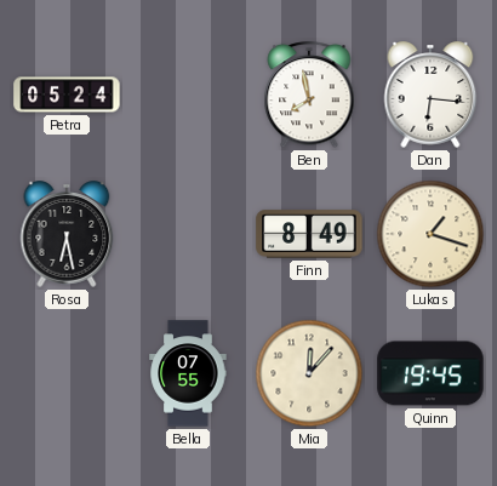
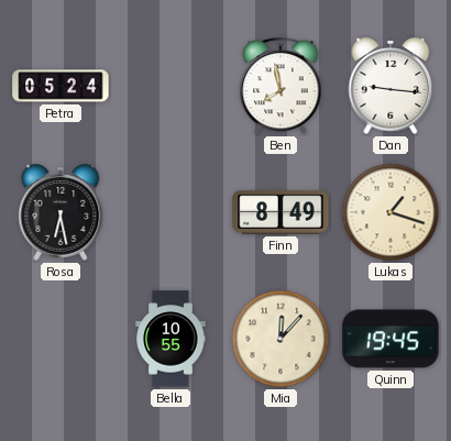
Dan: 6:16 -> 9:16
Bella: 07:55 -> 10:55
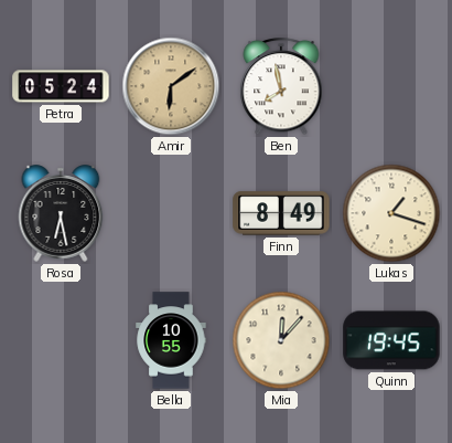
Amir: none -> 6:09
Dan: 9:16 -> none
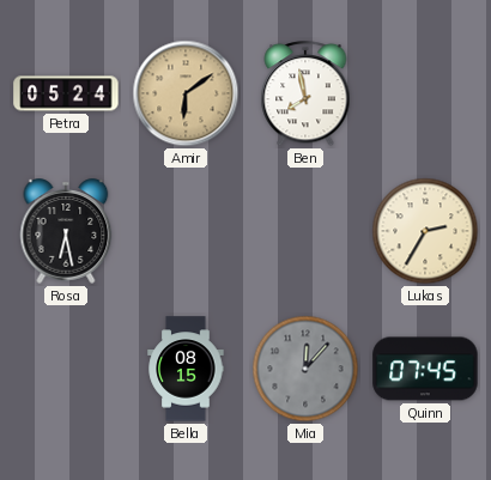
Finn: 8:49 -> none
Lukas: 1:18 -> 2:35
Bella: 10:55 -> 08:15
Mia dial: cream -> grey
Quinn: 19:45 -> 07:45
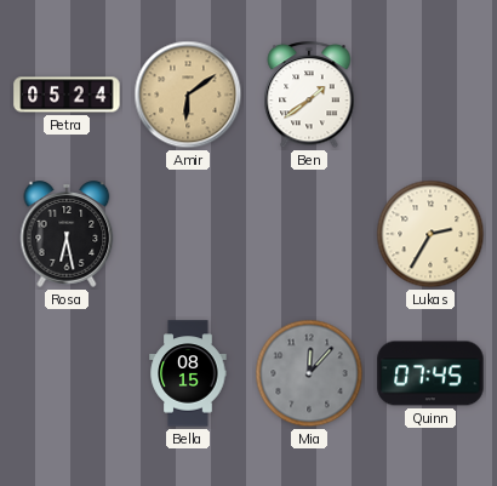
Ben: 7:58 -> 1:39
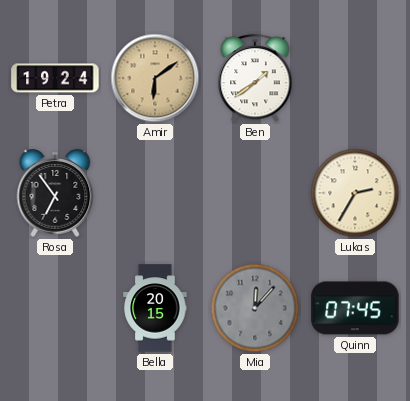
Petra: 05:24 -> 19:24
Rosa: 6:28 -> 6:54
Bella: 08:15 -> 20:15
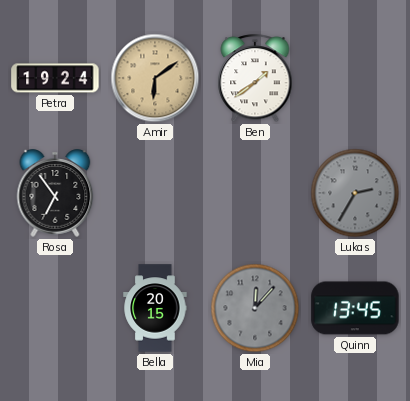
Lukas dial: cream -> grey
Quinn: 07:45 -> 13:45
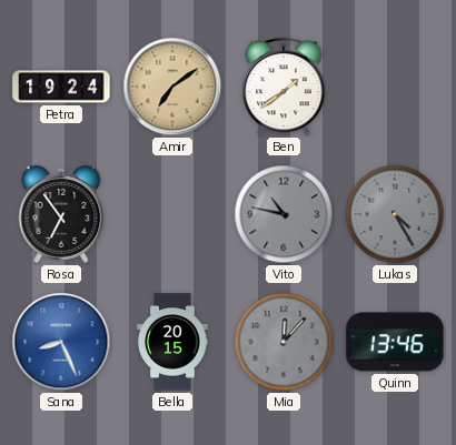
Amir: 6:09 -> 7:09
Vito: none -> 10:47
Lukas: 2:35 -> 4:25
Sana: none -> 8:26
Quinn: 13:45 -> 13:46
